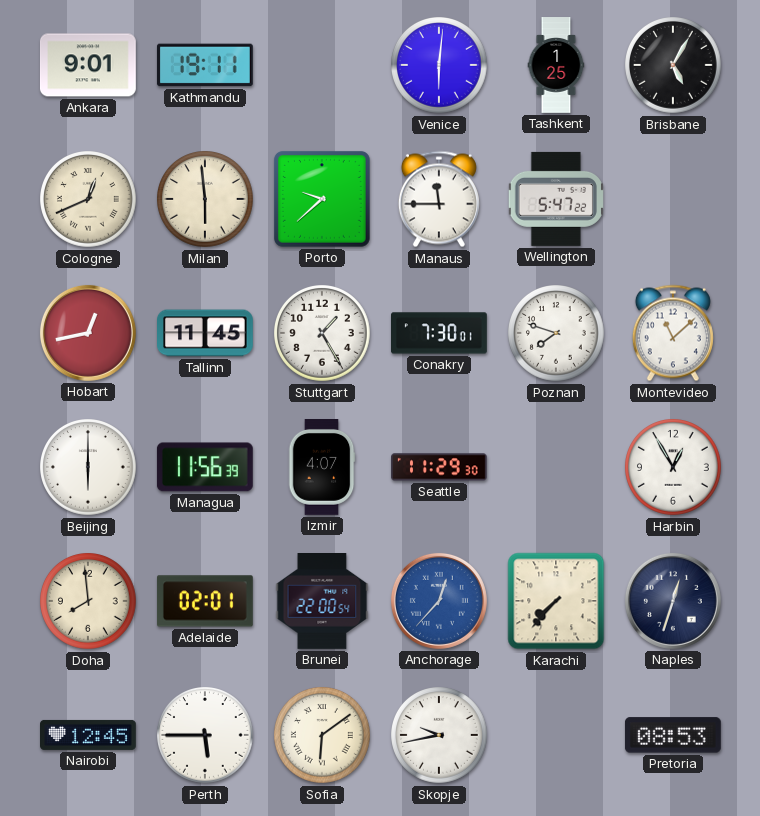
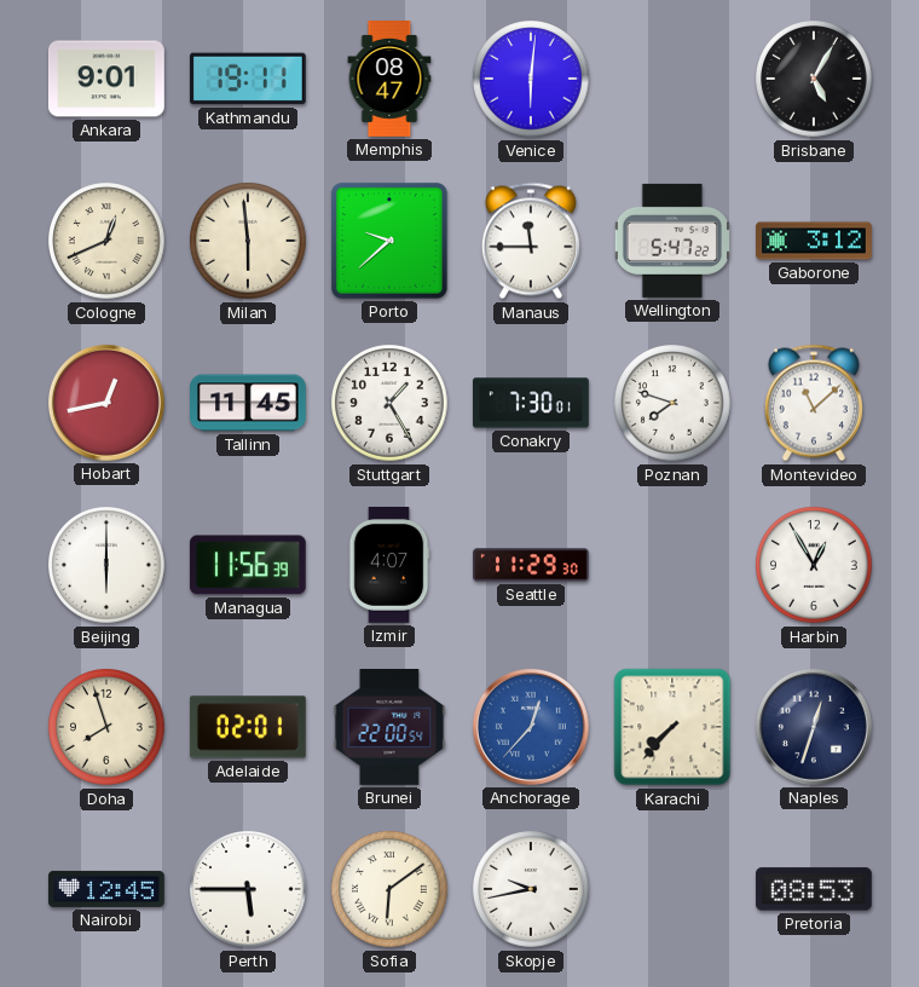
Memphis: none -> 08:47
Tashkent: 1:25 -> none
Gaborone: none -> 3:12
Doha: 7:59 -> 7:57
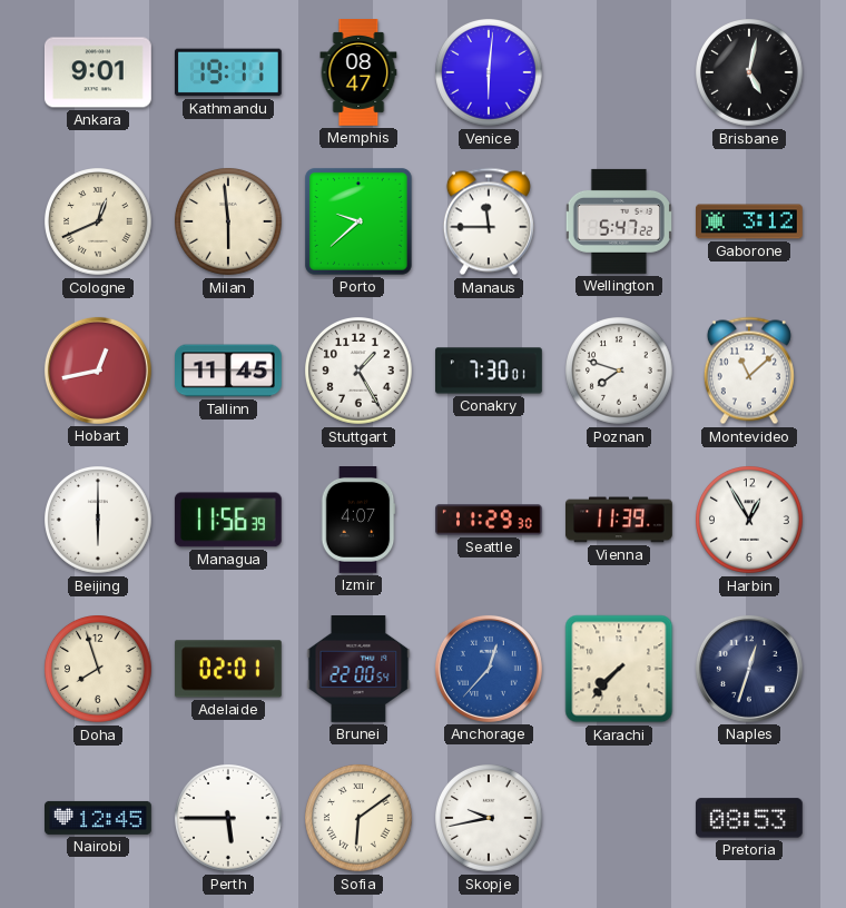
Brisbane: 5:05 -> 5:02
Vienna: none -> 11:39
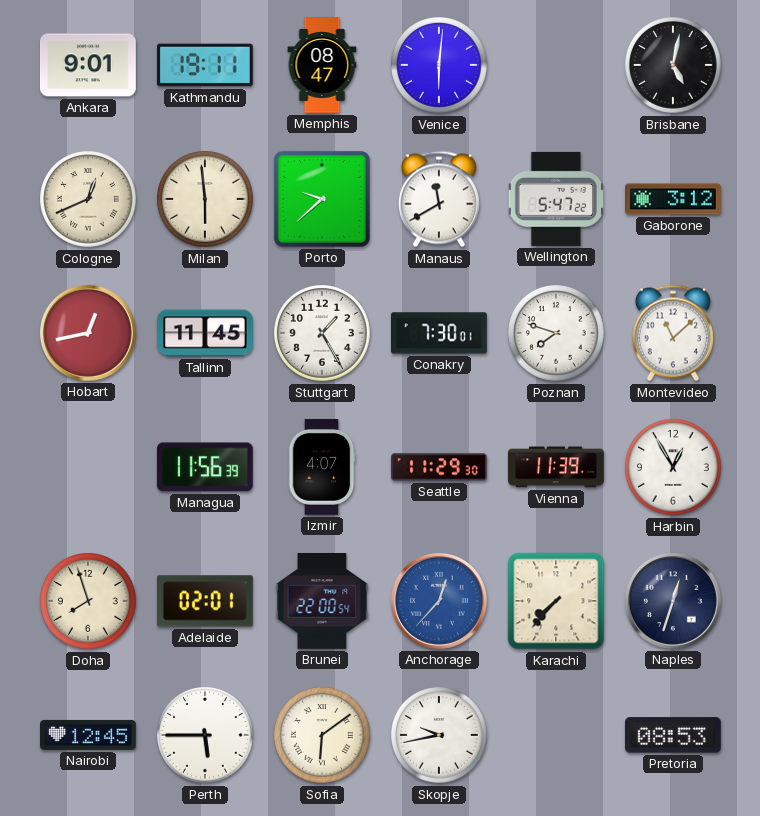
Manaus: 11:45 -> 11:40
Beijing: 6:00 -> none
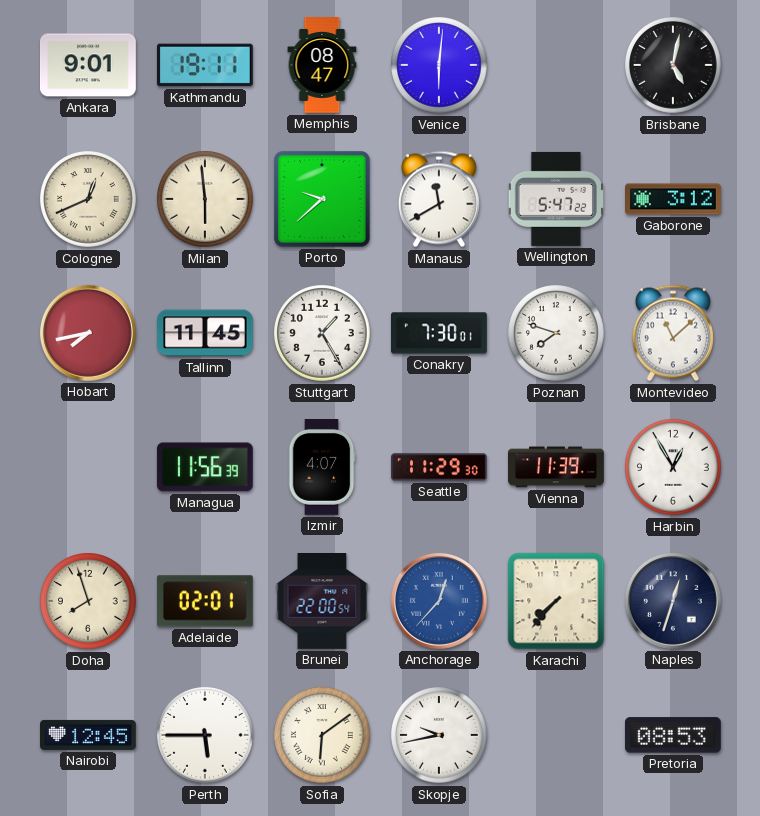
Hobart: 12:43 -> 7:43
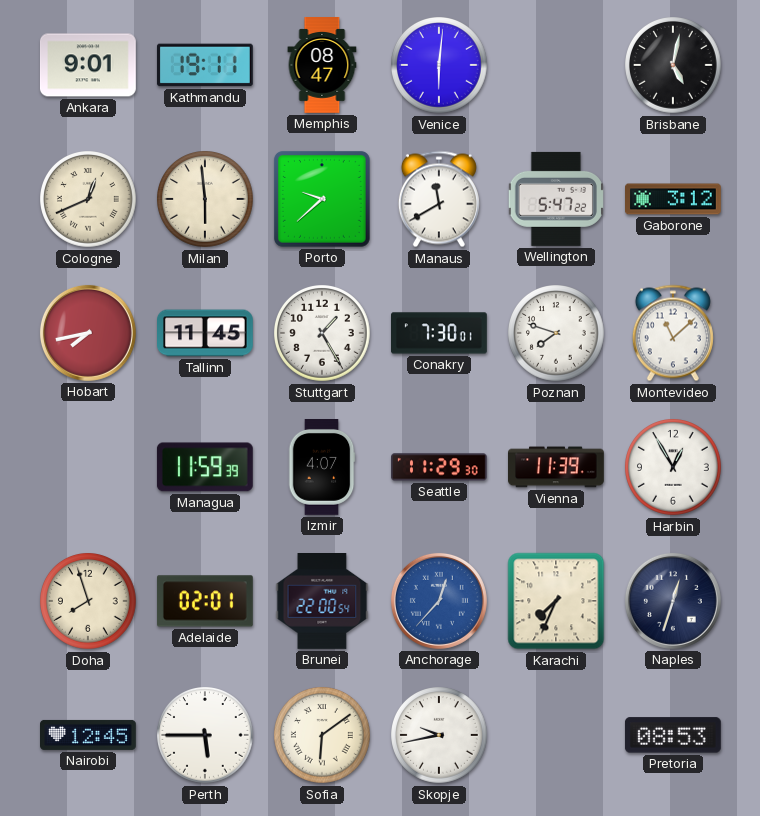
Managua: 11:56 -> 11:59
Karachi: 7:37 -> 7:34
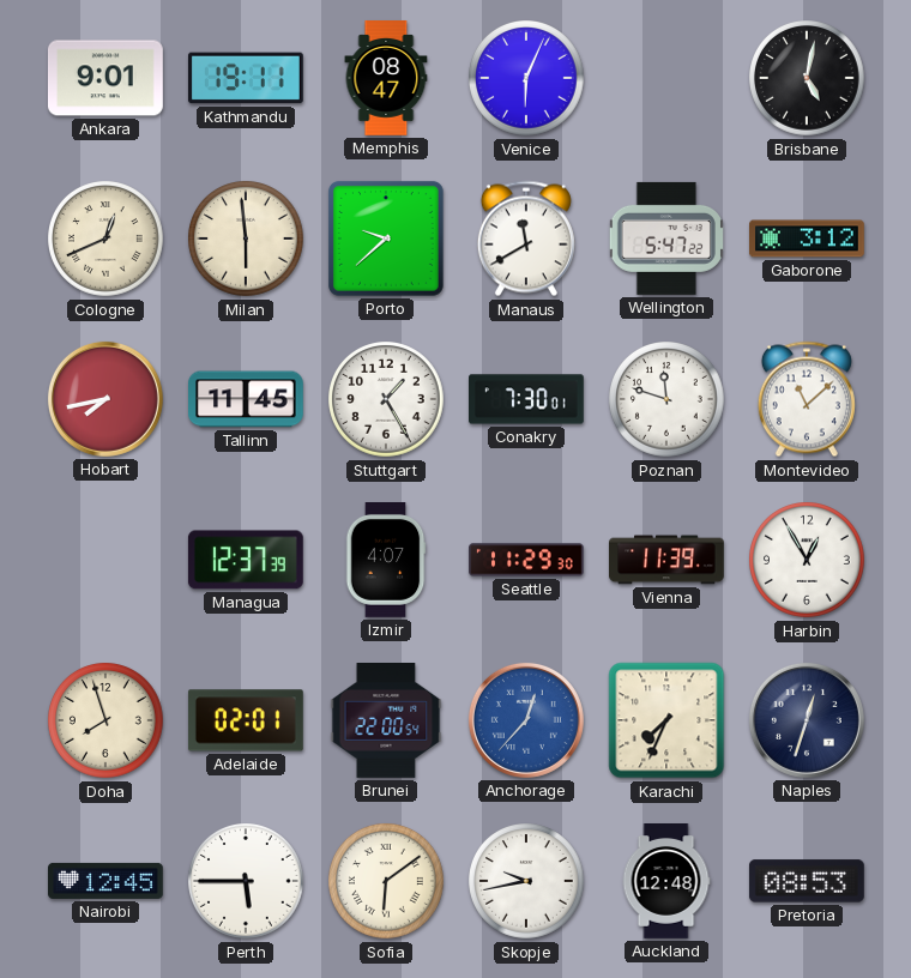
Venice: 6:01 -> 6:04
Poznan: 7:48 -> 11:48
Managua: 11:59 -> 12:37
Auckland: none -> 12:48
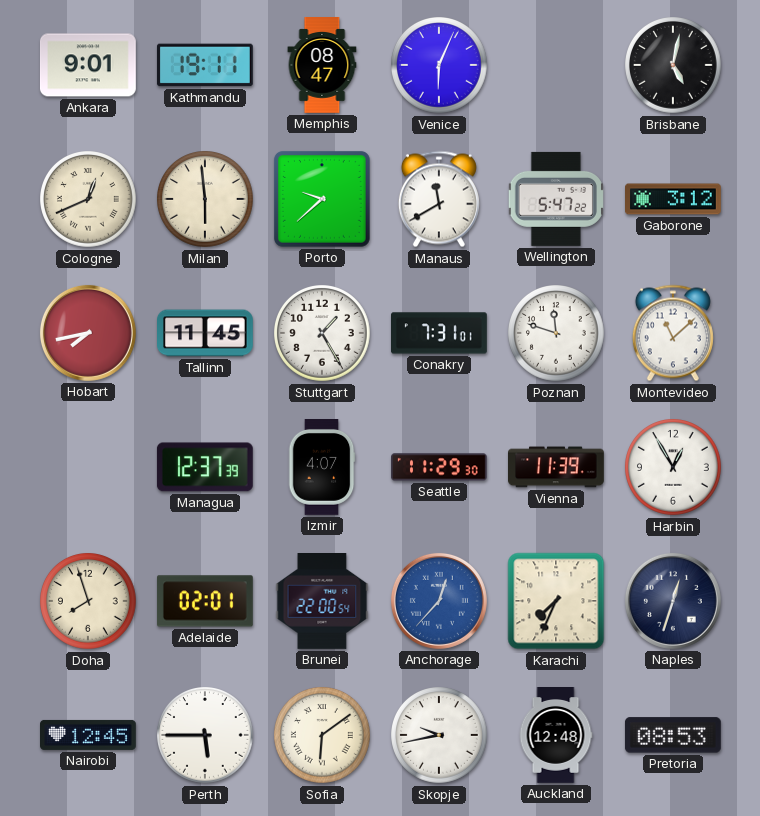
Conakry: 7:30 -> 7:31
